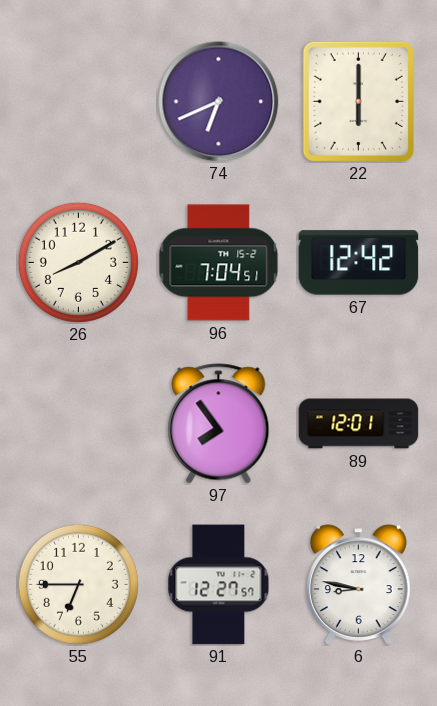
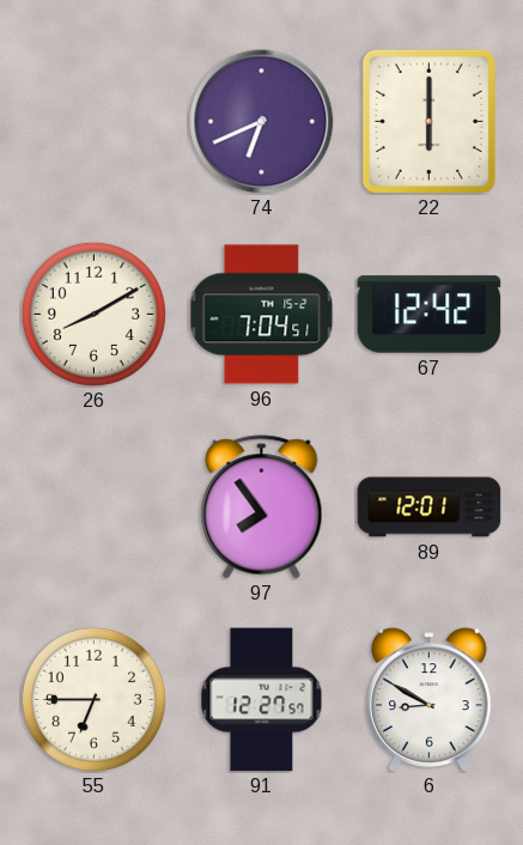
6: 8:47 -> 8:50
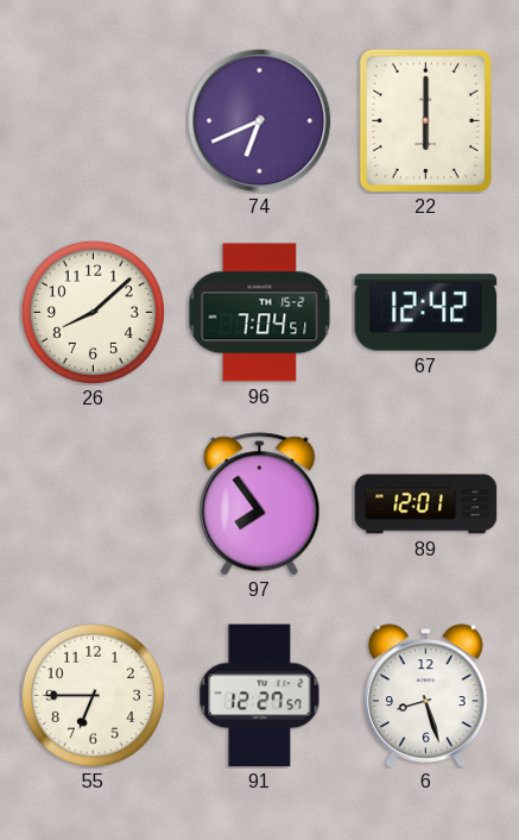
26: 8:10 -> 8:08
6: 8:50 -> 8:27
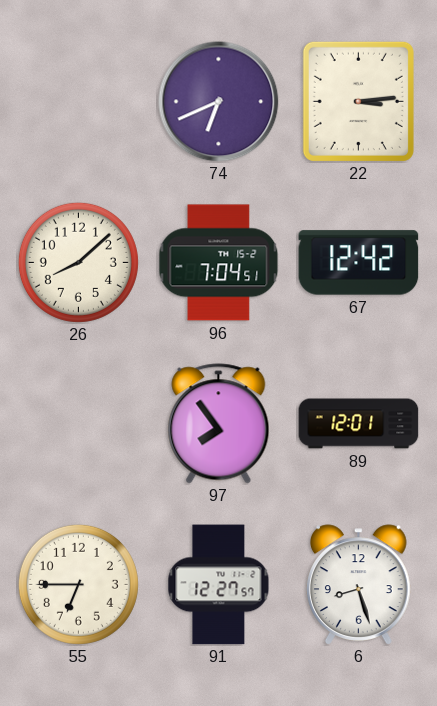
22: 6:00 -> 3:14
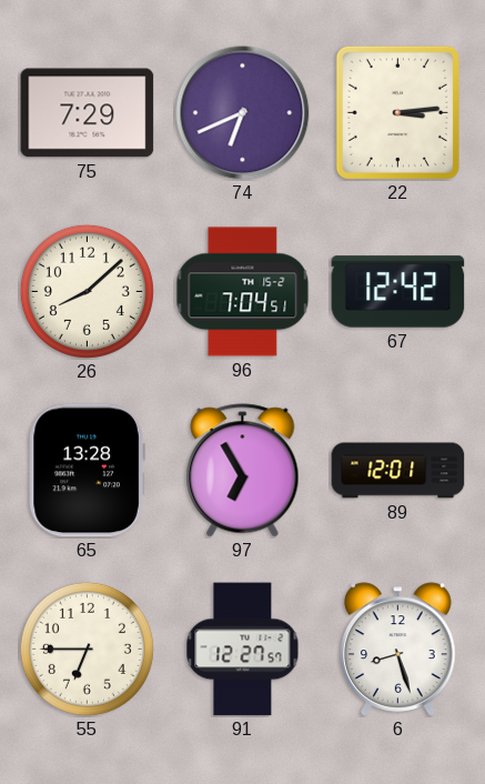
75: none -> 7:29
65: none -> 13:28
97: 7:54 -> 6:55
